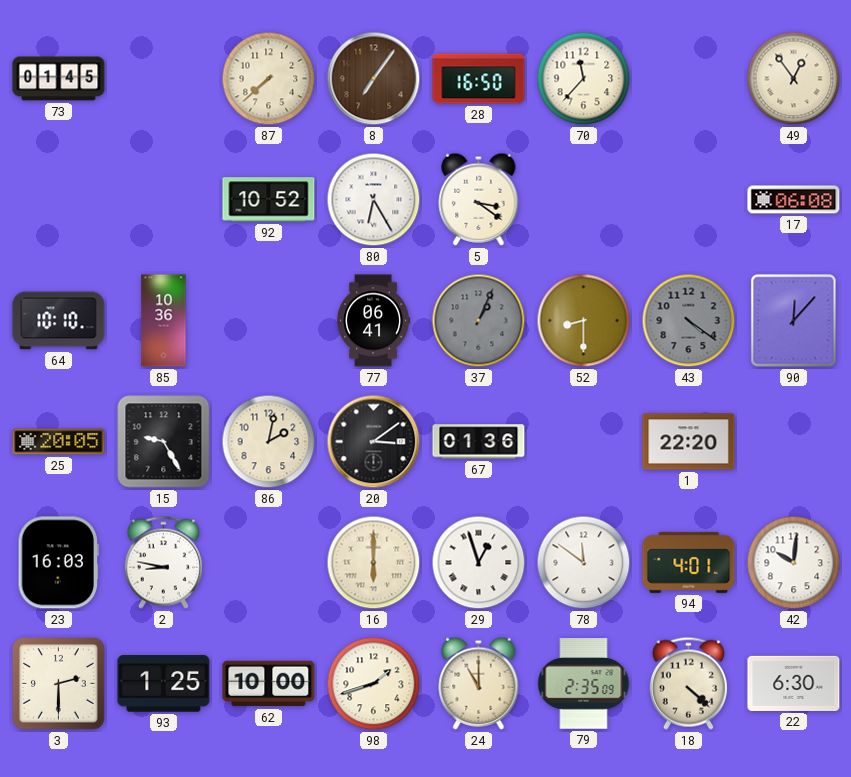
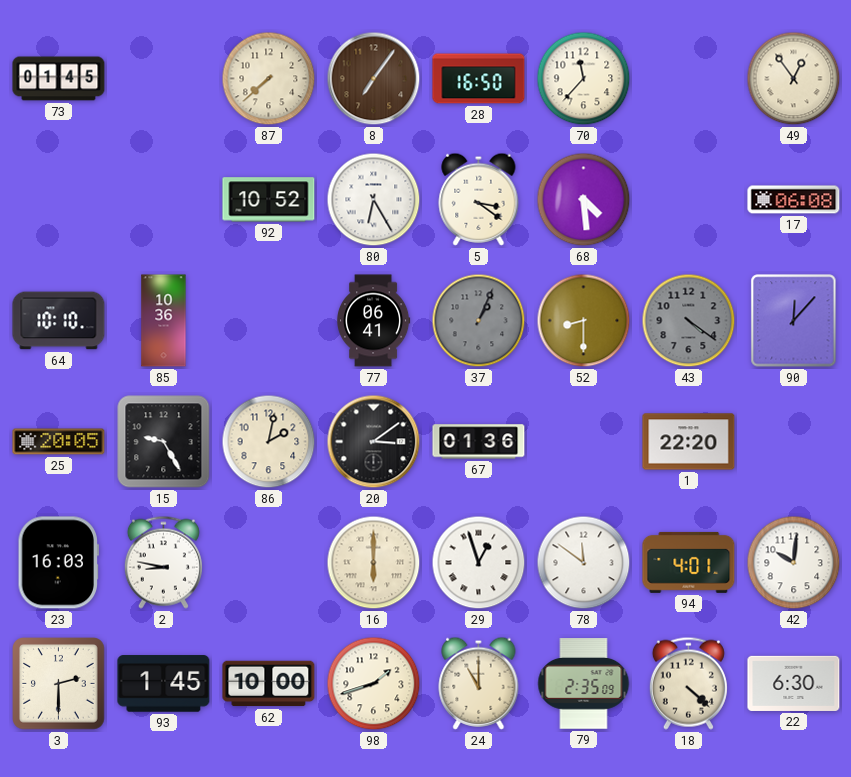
68: none -> 4:29
93: 1:25 -> 1:45
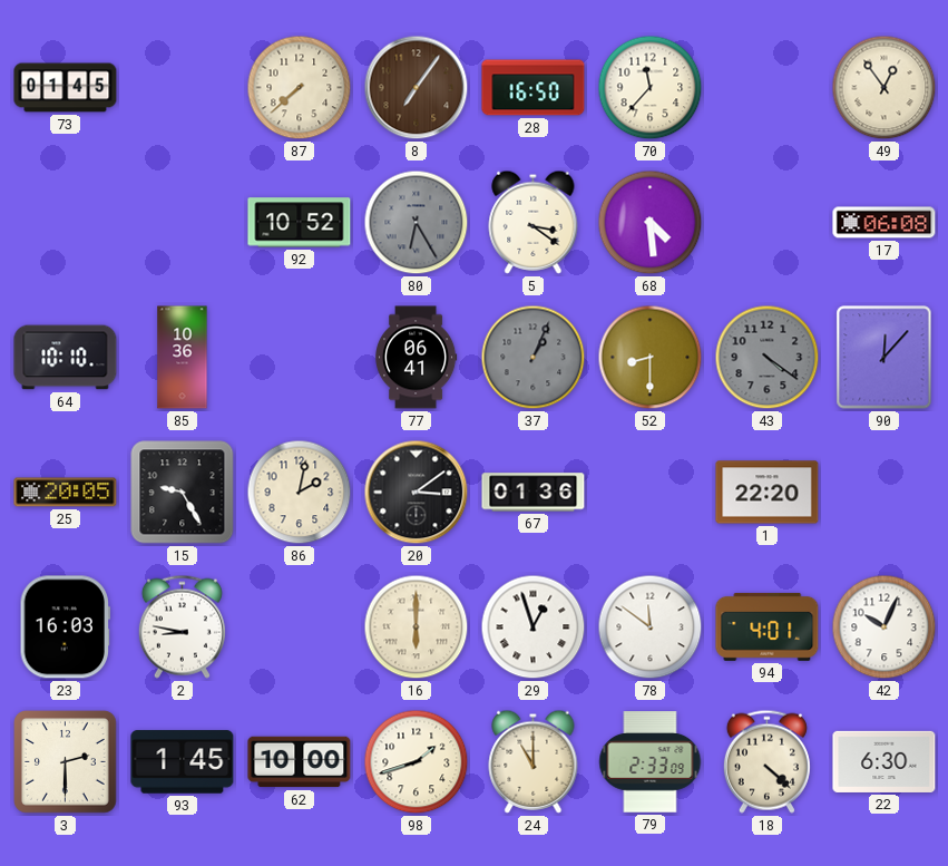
80 dial: white -> grey
42: 10:01 -> 10:04
79: 2:35 -> 2:33
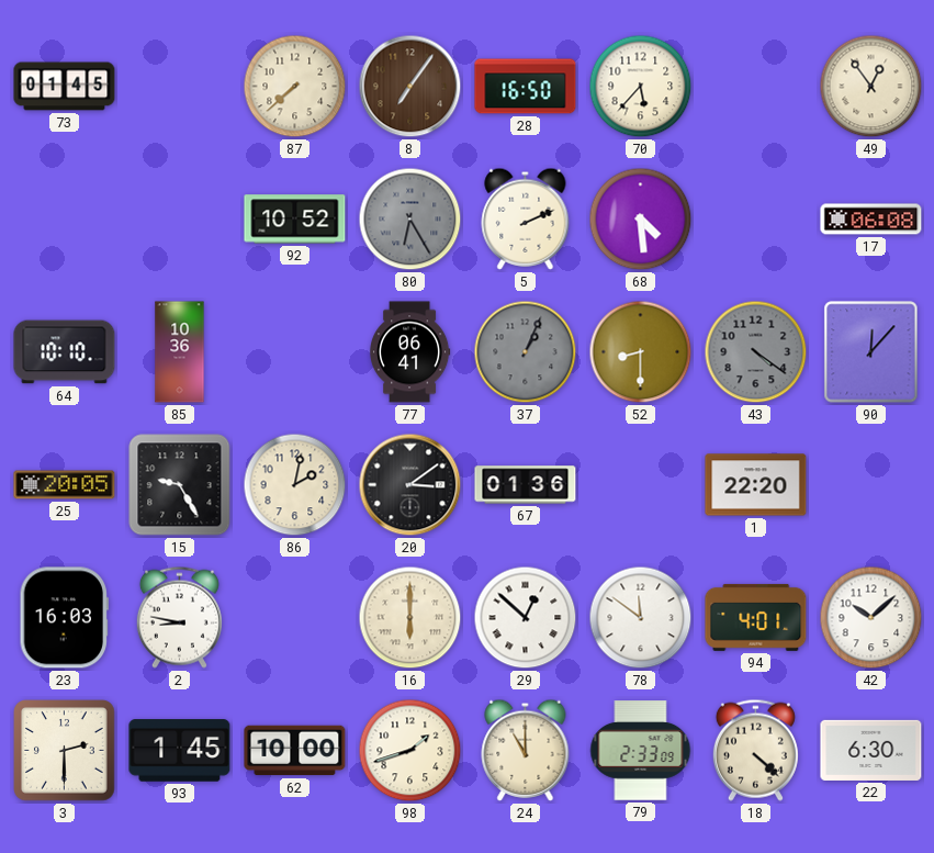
70: 11:37 -> 5:37
5: 3:21 -> 2:11
29: 12:57 -> 12:52
42: 10:04 -> 10:08
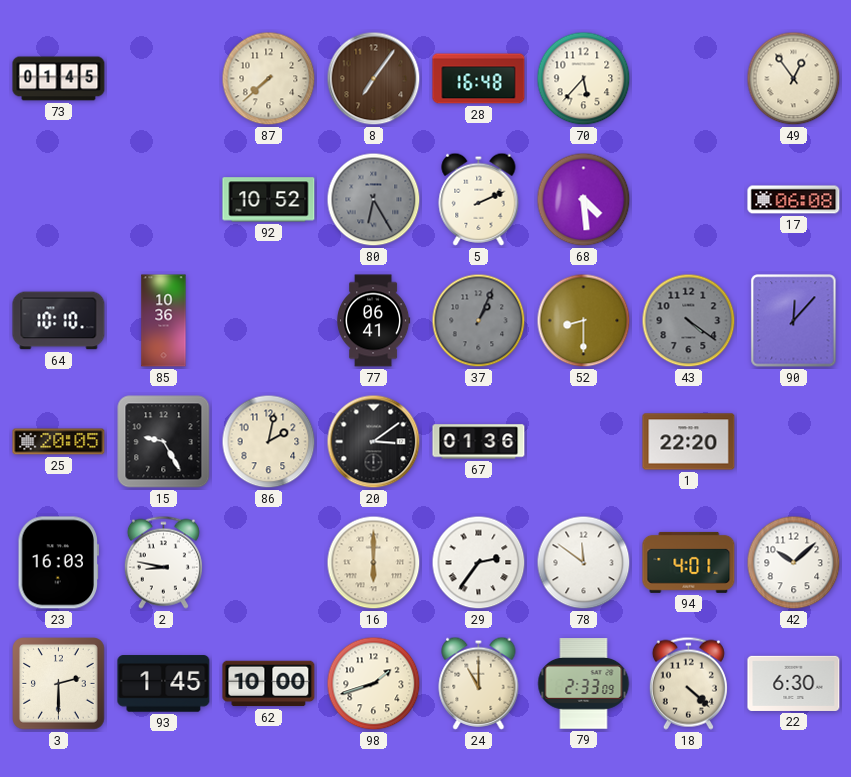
28: 16:50 -> 16:48
29: 12:52 -> 2:36
